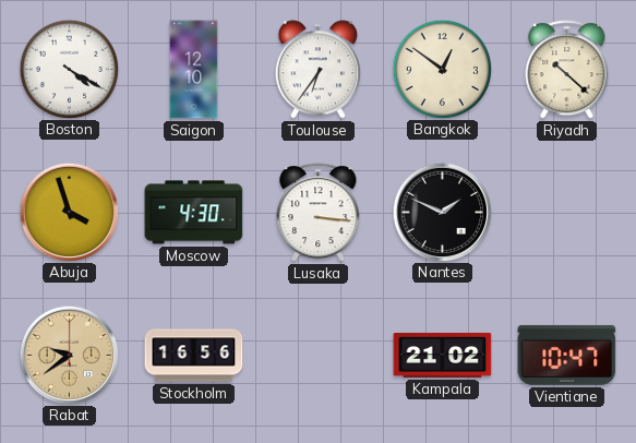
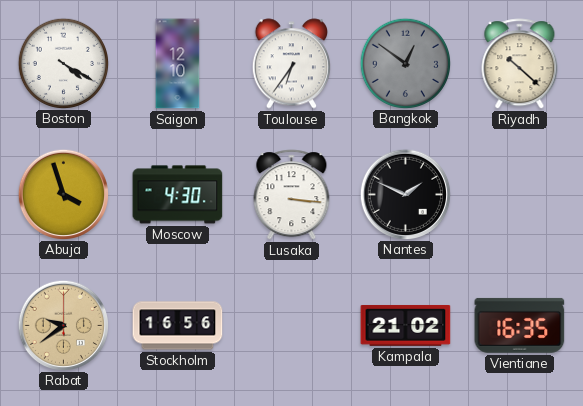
Bangkok dial: cream -> grey
Vientiane: 10:47 -> 16:35
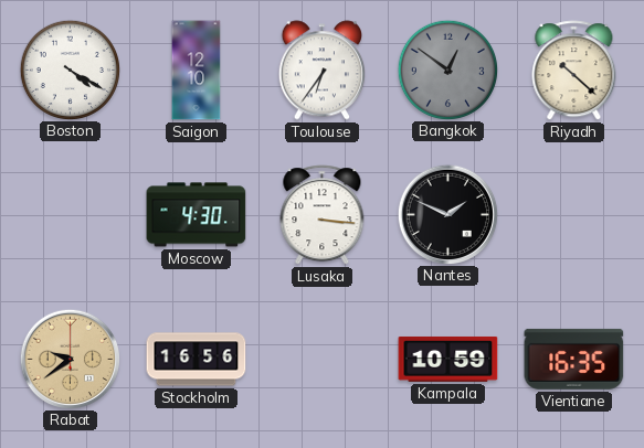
Abuja: 3:57 -> none
Kampala: 21:02 -> 10:59
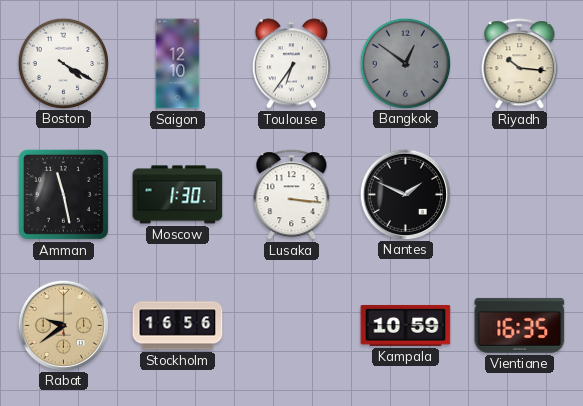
Riyadh: 10:22 -> 10:16
Amman: none -> 11:28
Moscow: 4:30 -> 1:30
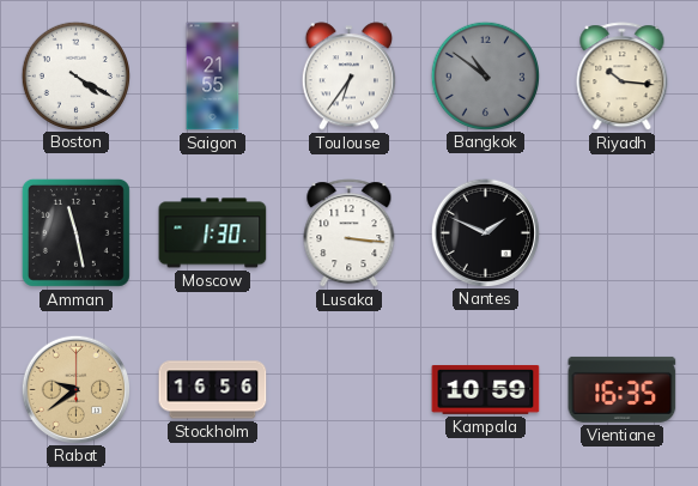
Saigon: 12:10 -> 21:55
Bangkok: 12:51 -> 10:51
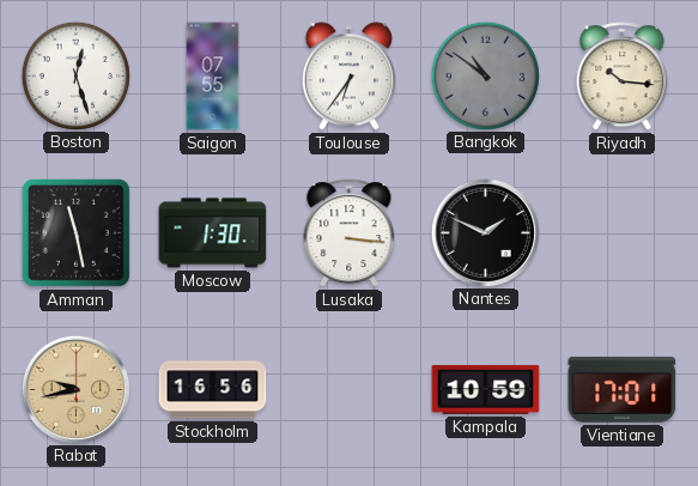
Boston: 4:20 -> 12:27
Saigon: 21:55 -> 07:55
Rabat: 9:39 -> 9:43
Vientiane: 16:35 -> 17:01
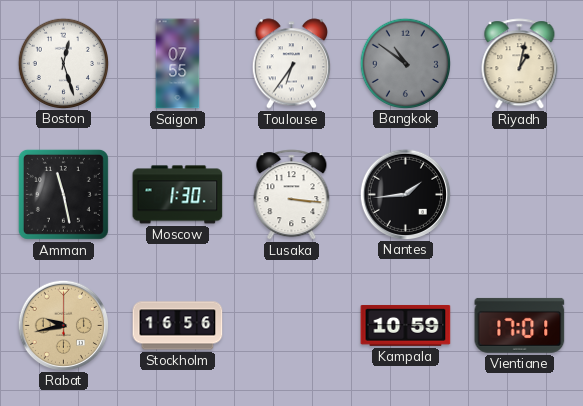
Riyadh: 10:16 -> 1:02
Nantes: 1:49 -> 1:44
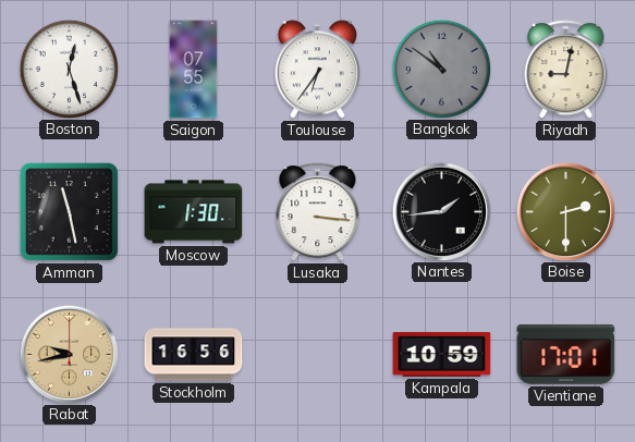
Riyadh: 1:02 -> 9:02
Boise: none -> 2:30
